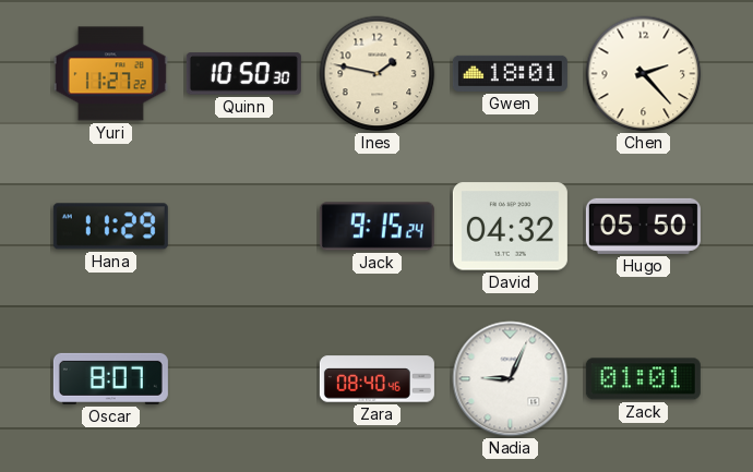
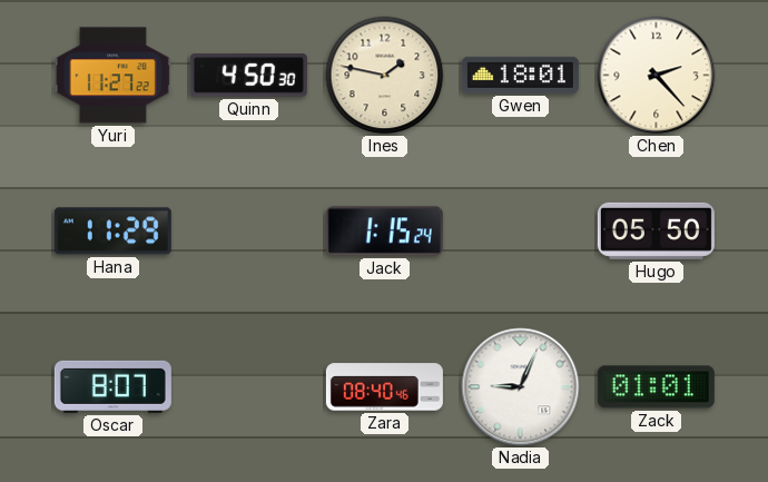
Quinn: 10:50 -> 4:50
Jack: 9:15 -> 1:15
David: 04:32 -> none
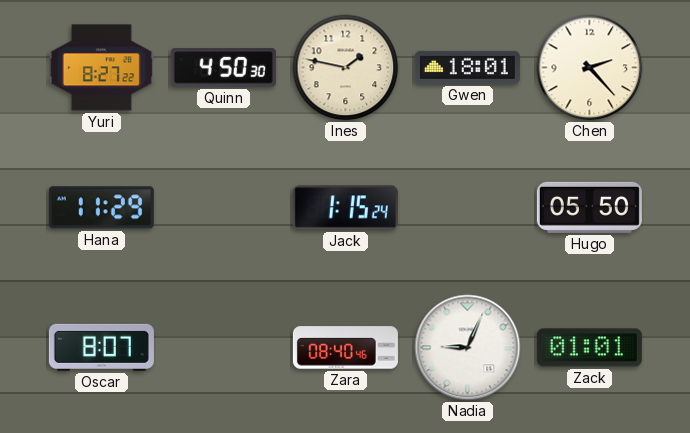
Yuri: 11:27 -> 8:27
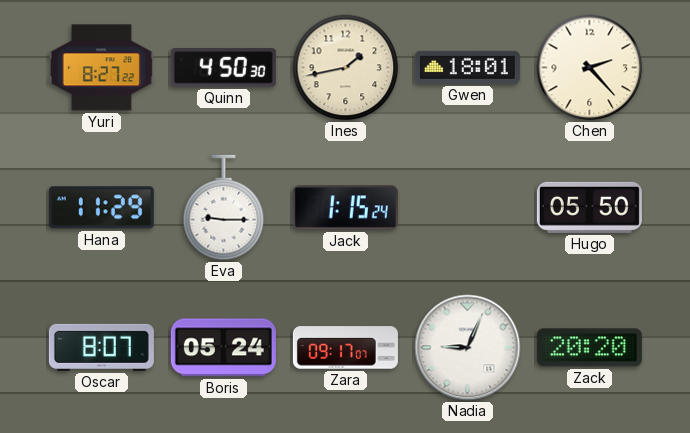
Ines: 1:47 -> 1:43
Eva: none -> 9:15
Boris: none -> 05:24
Zara: 08:40 -> 09:17
Zack: 01:01 -> 20:20
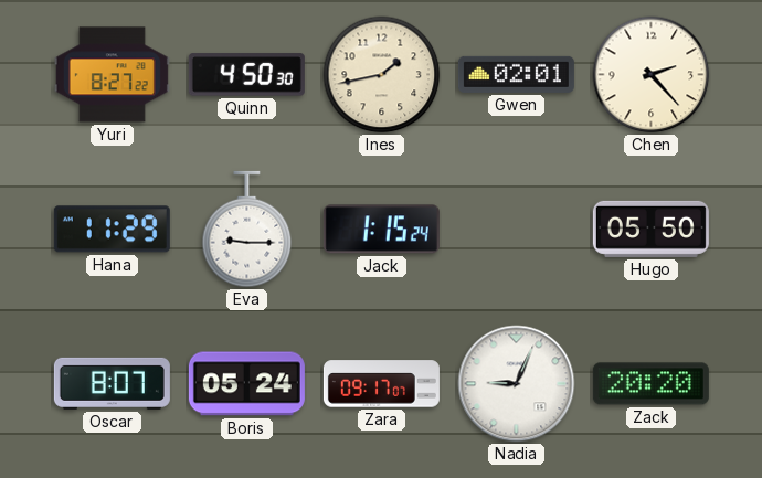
Gwen: 18:01 -> 02:01
